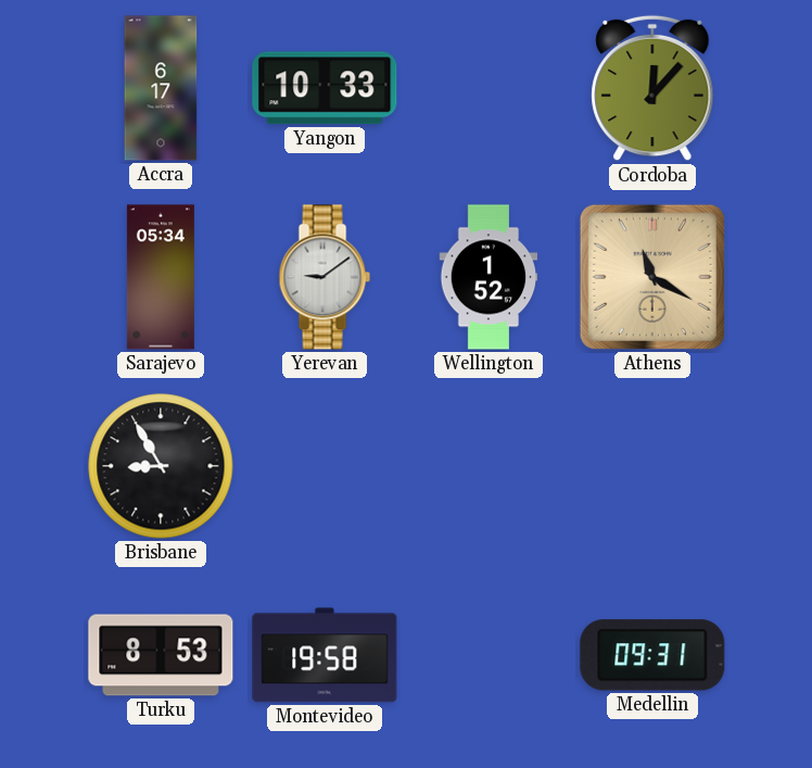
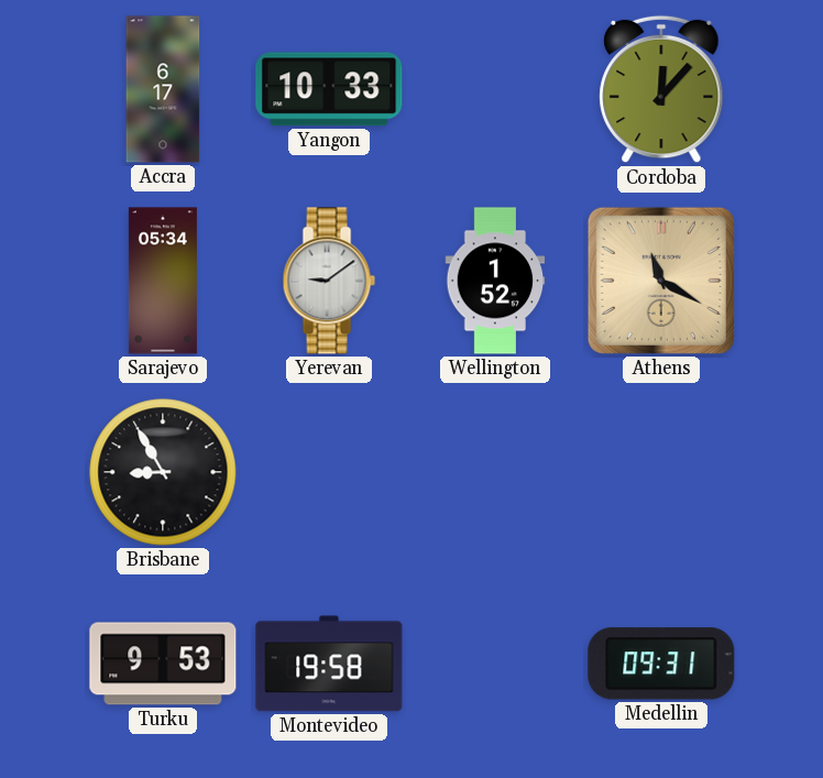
Turku: 8:53 -> 9:53
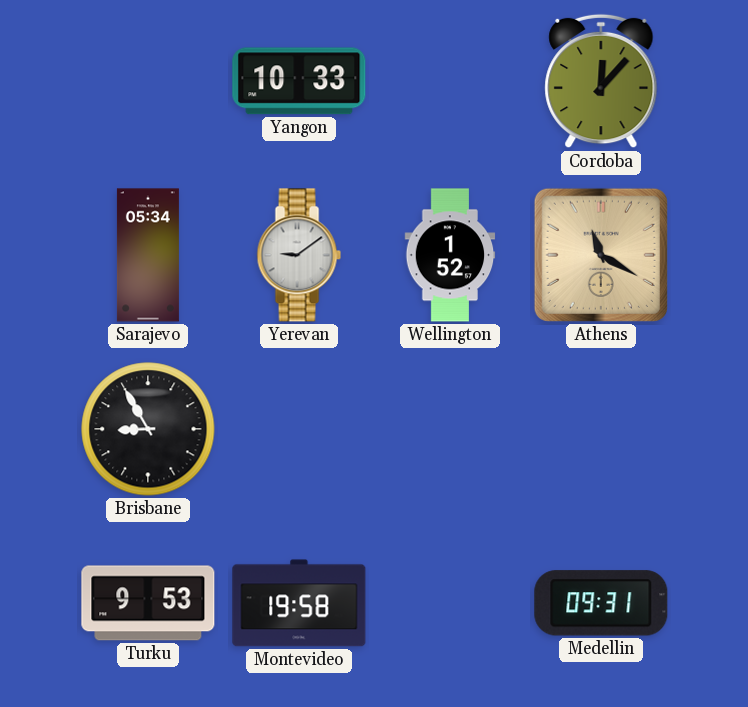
Accra: 6:17 -> none
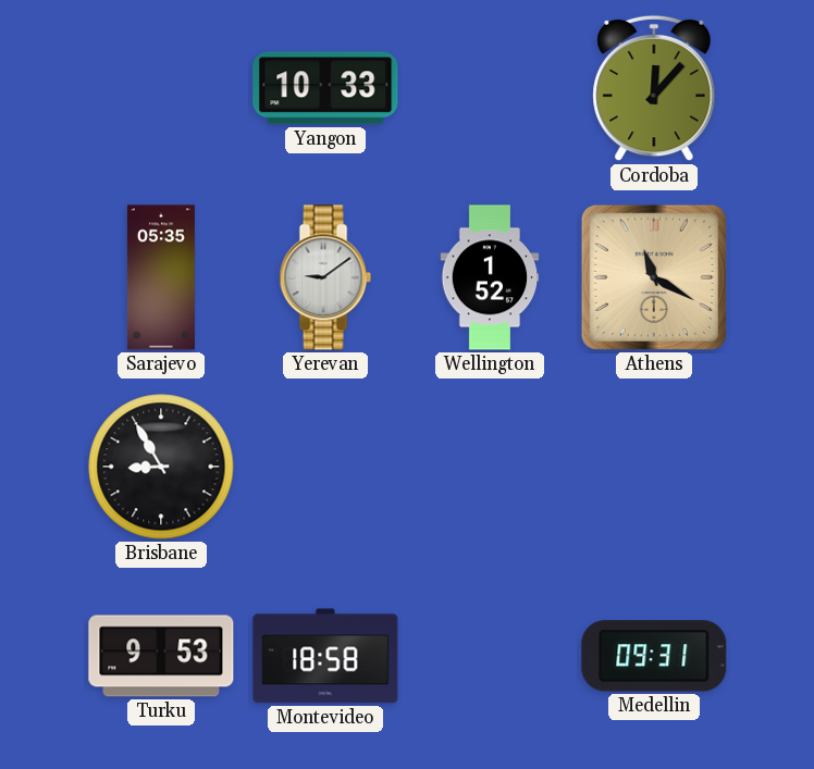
Sarajevo: 05:34 -> 05:35
Montevideo: 19:58 -> 18:58
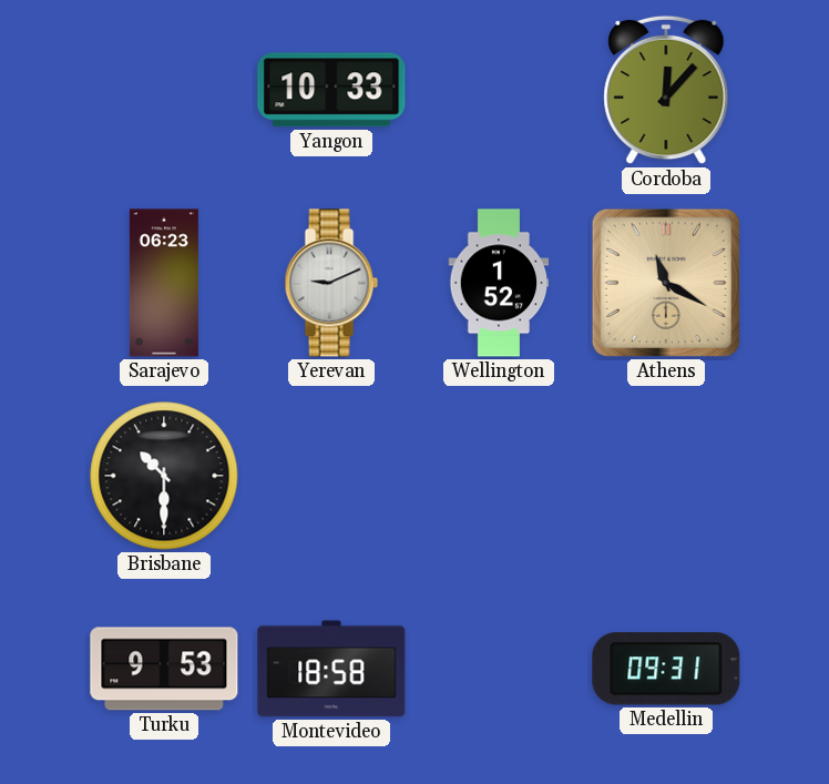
Sarajevo: 05:35 -> 06:23
Yerevan: 9:09 -> 9:11
Brisbane: 8:55 -> 10:30
